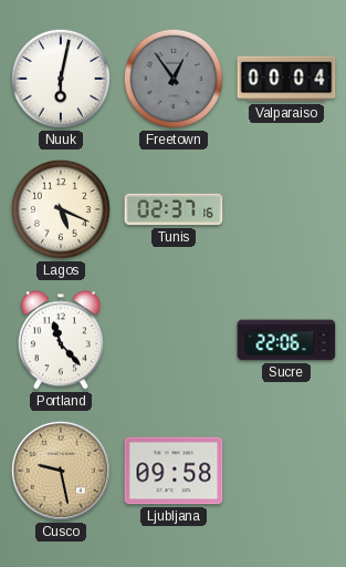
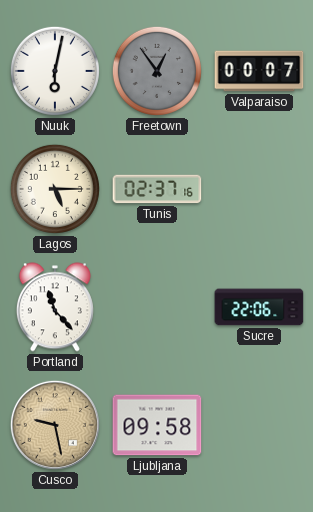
Valparaiso: 00:04 -> 00:07
Lagos: 5:19 -> 5:15
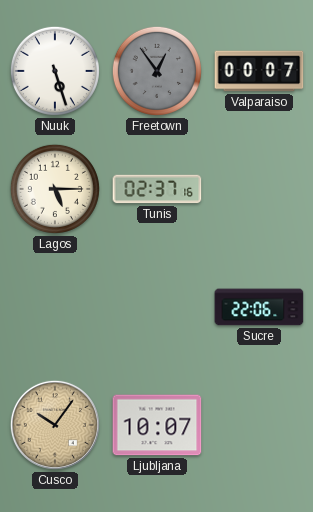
Nuuk: 6:02 -> 5:27
Portland: 11:23 -> none
Cusco: 9:28 -> 10:06
Ljubljana: 09:58 -> 10:07
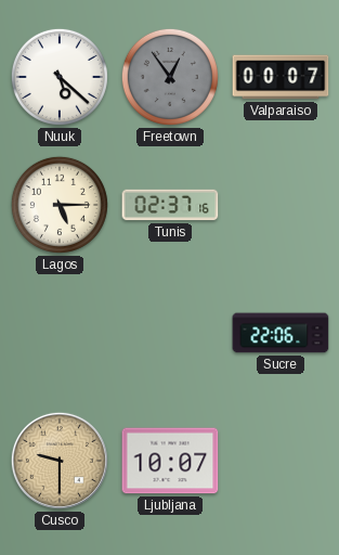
Nuuk: 5:27 -> 5:22
Cusco: 10:06 -> 9:30
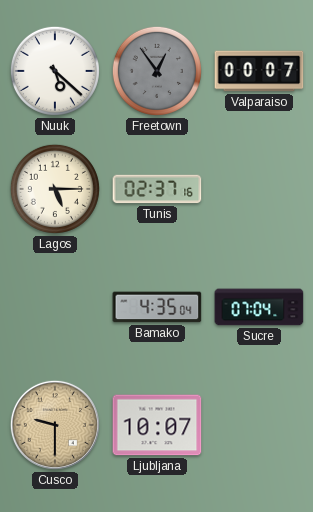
Bamako: none -> 4:35
Sucre: 22:06 -> 07:04
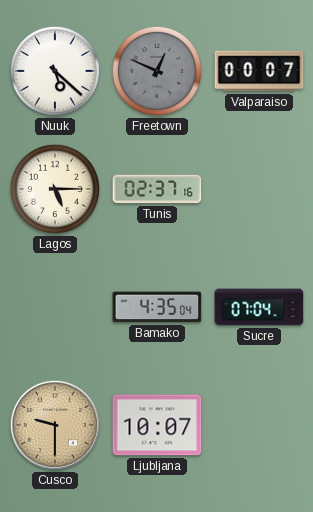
Freetown: 12:54 -> 12:49
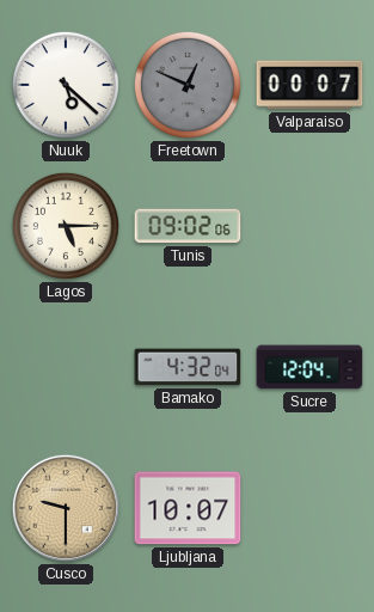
Tunis: 02:37 -> 09:02
Bamako: 4:35 -> 4:32
Sucre: 07:04 -> 12:04
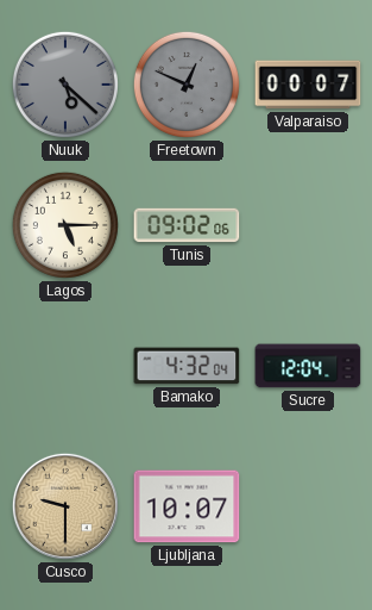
Nuuk dial: white -> grey
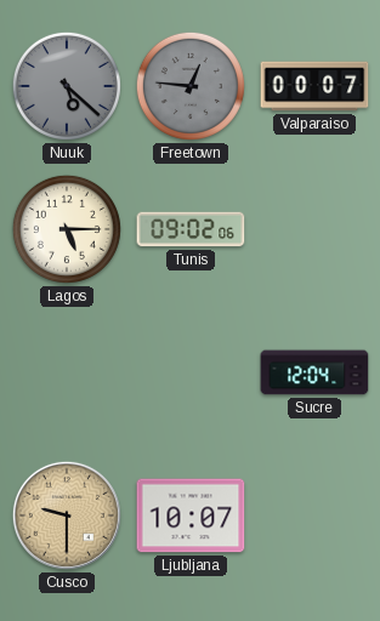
Freetown: 12:49 -> 12:46
Bamako: 4:32 -> none
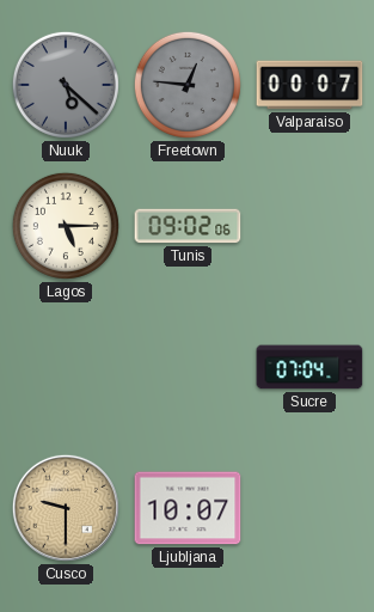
Sucre: 12:04 -> 07:04
